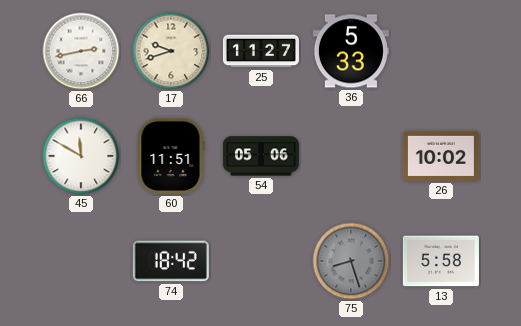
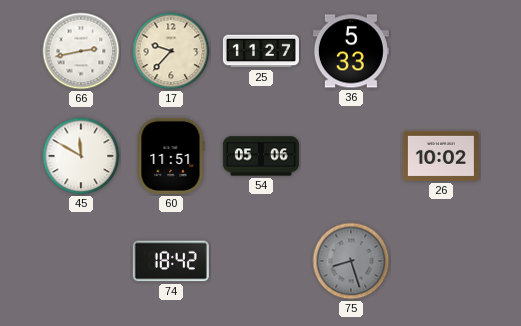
17: 9:42 -> 9:37
13: 5:58 -> none
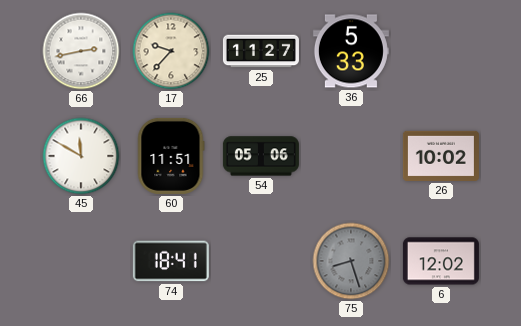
74: 18:42 -> 18:41
6: none -> 12:02
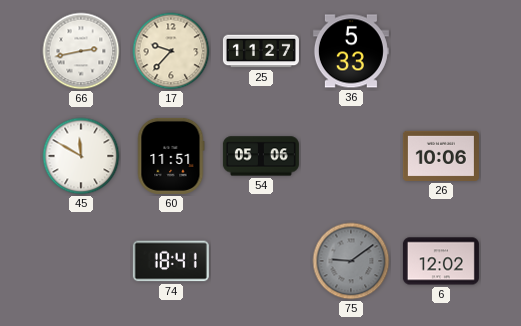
26: 10:02 -> 10:06
75: 8:27 -> 9:09
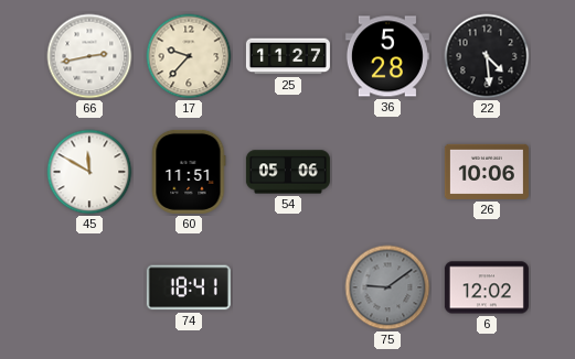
36: 5:33 -> 5:28
22: none -> 4:29
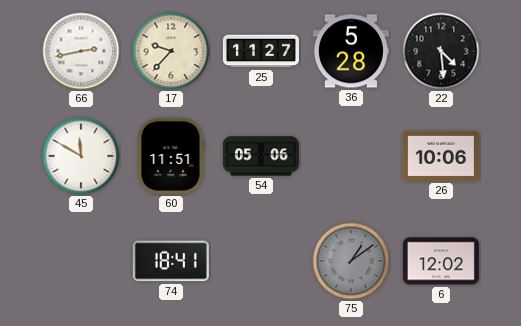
75: 9:09 -> 1:09
